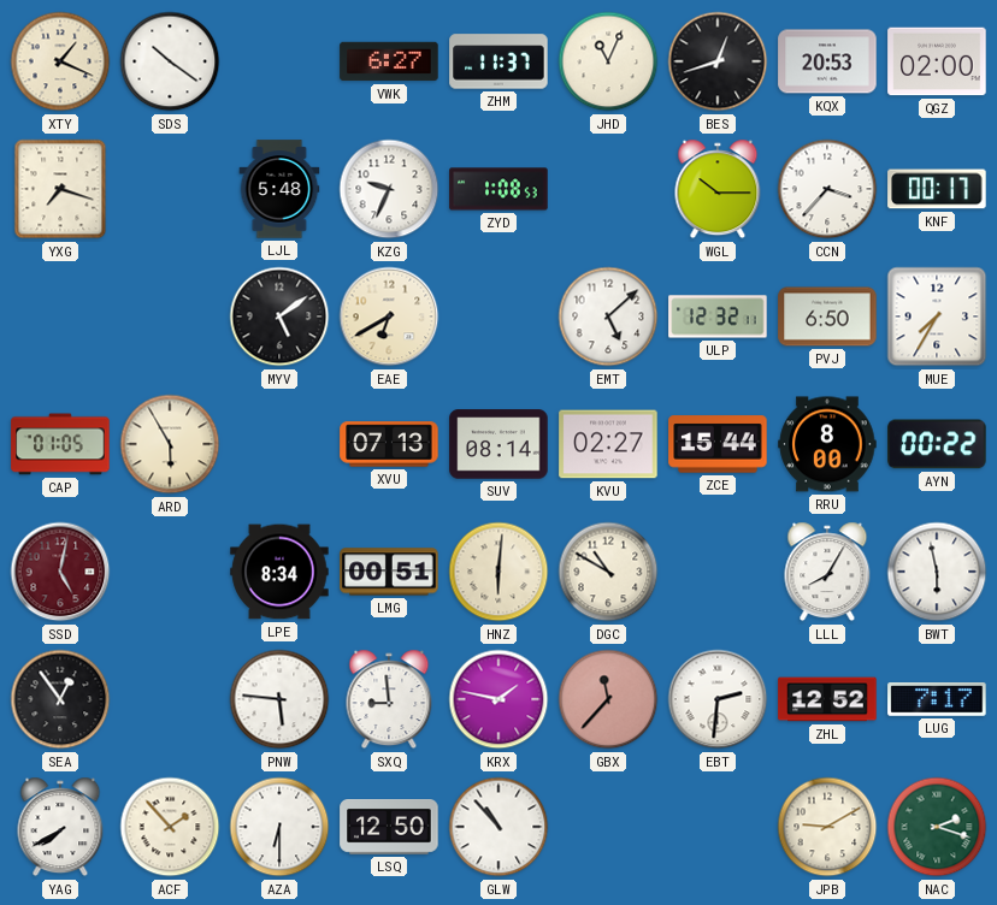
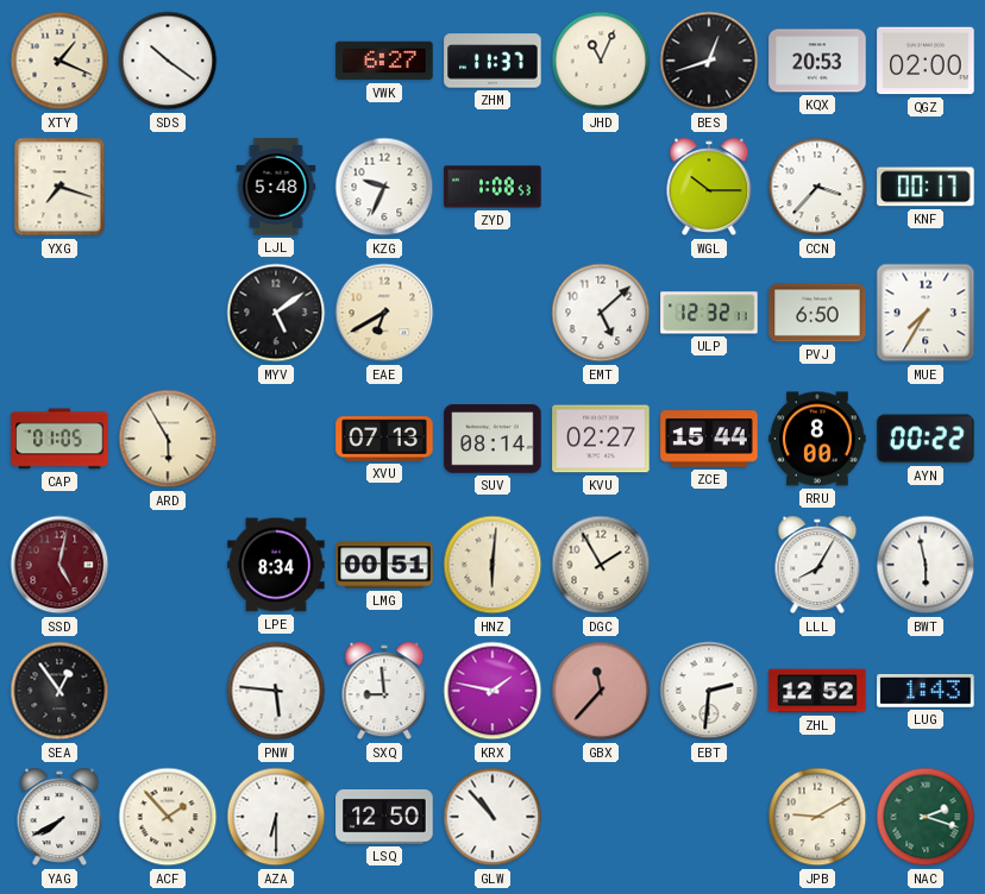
DGC: 10:50 -> 1:55
LUG: 7:17 -> 1:43
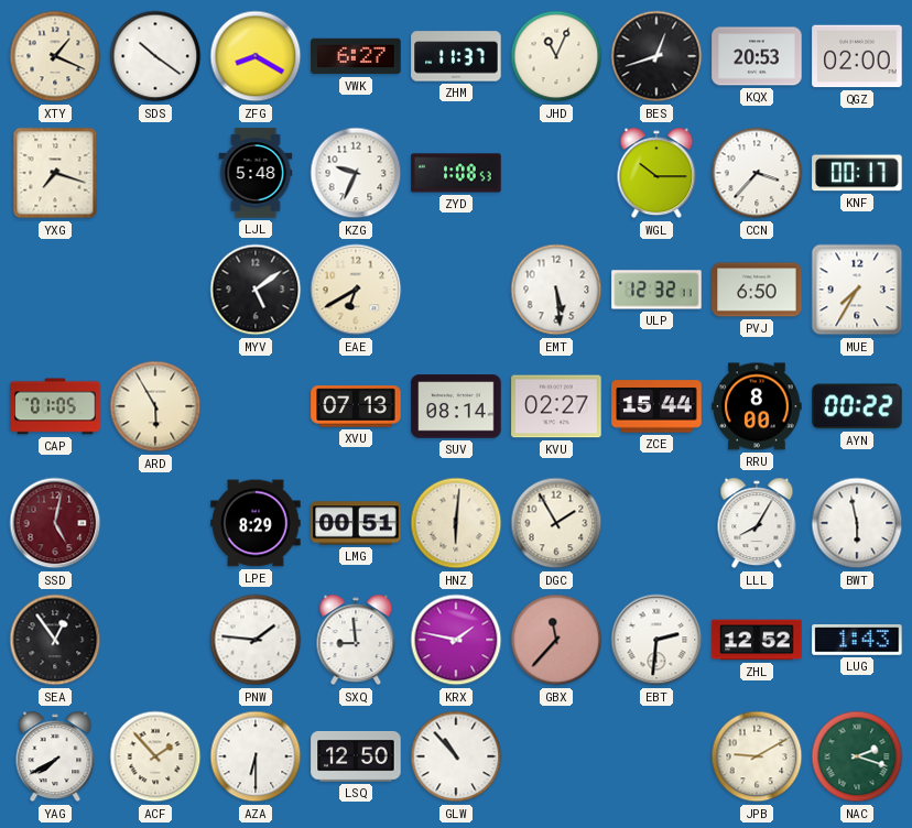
ZFG: none -> 8:20
EMT: 5:08 -> 5:29
LPE: 8:34 -> 8:29
PNW: 5:46 -> 1:46
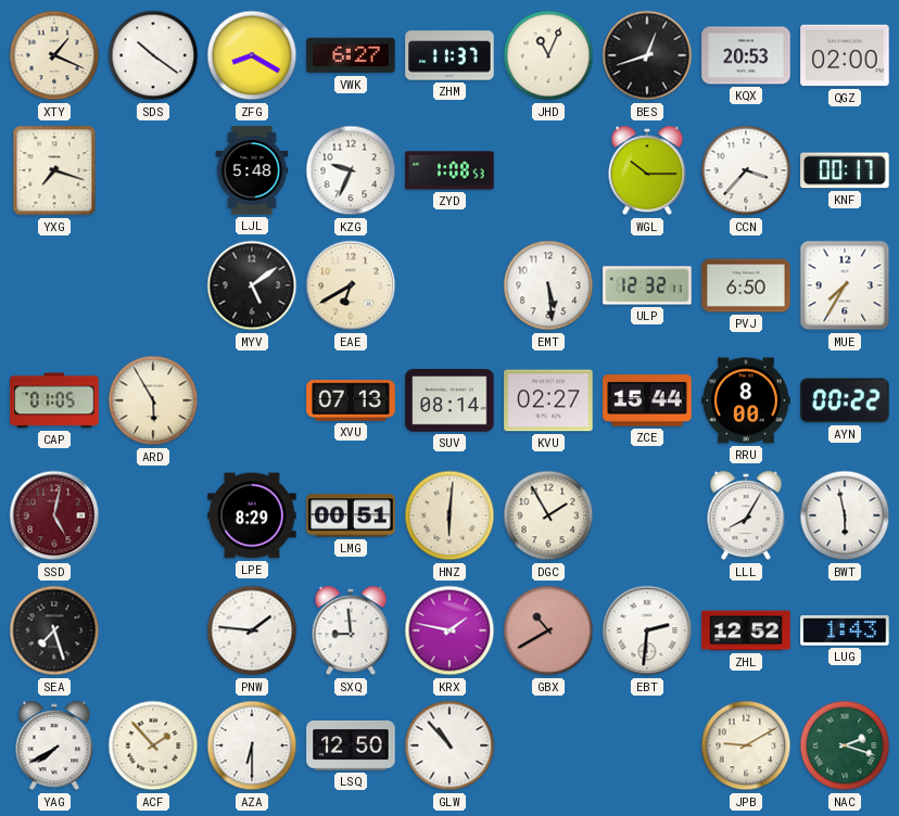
SEA: 12:54 -> 7:27
GBX: 11:37 -> 10:40
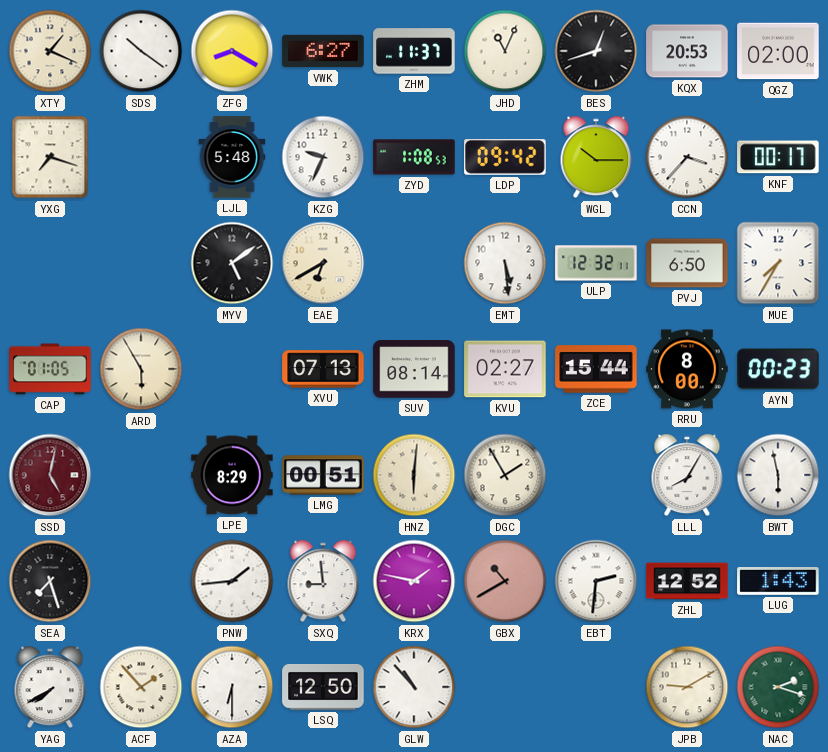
LDP: none -> 09:42
AYN: 00:22 -> 00:23
PNW: 1:46 -> 1:44
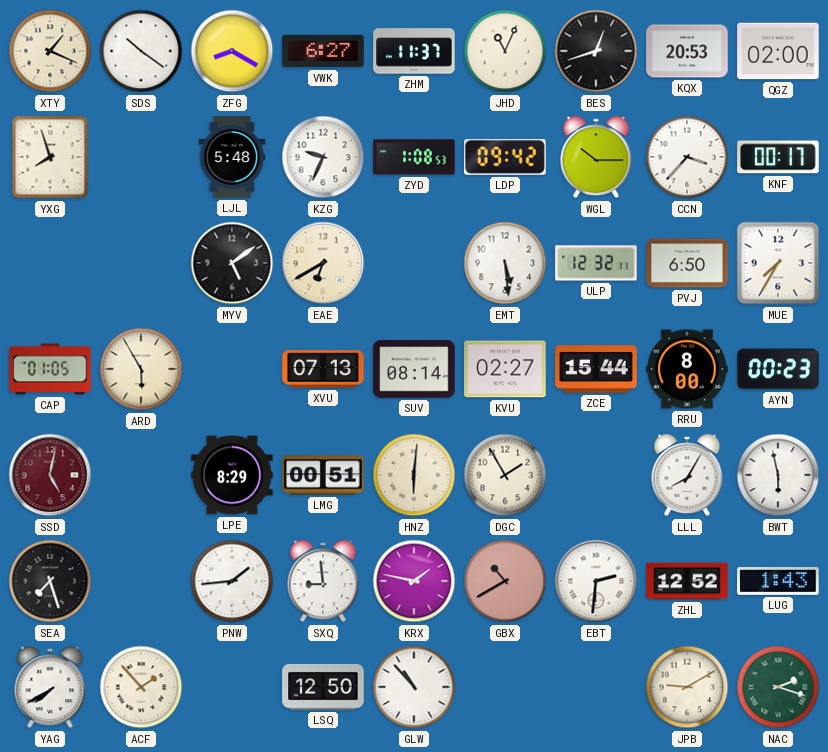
YXG: 7:18 -> 7:57
AZA: 6:30 -> none
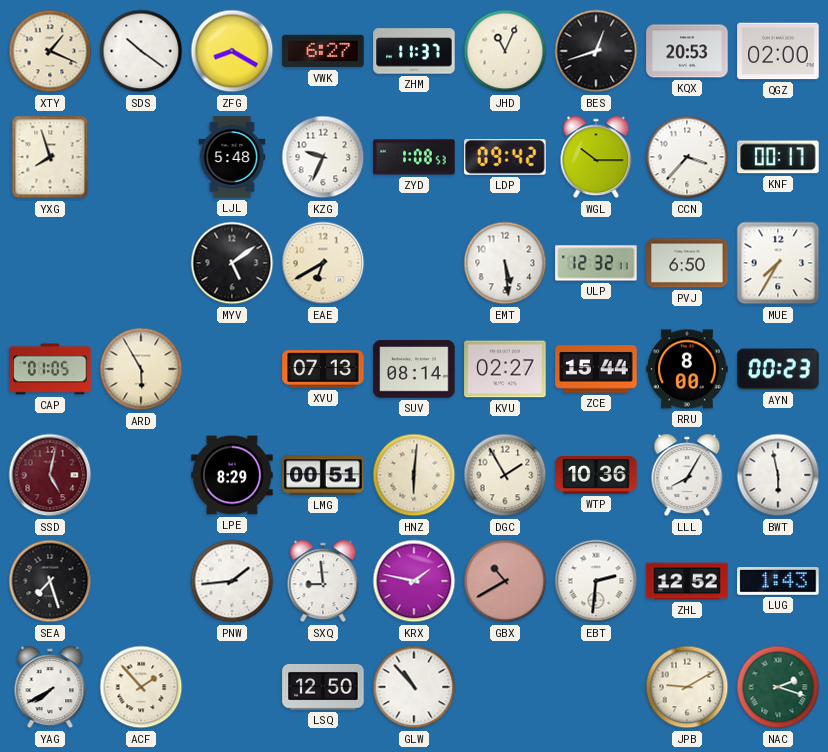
WTP: none -> 10:36
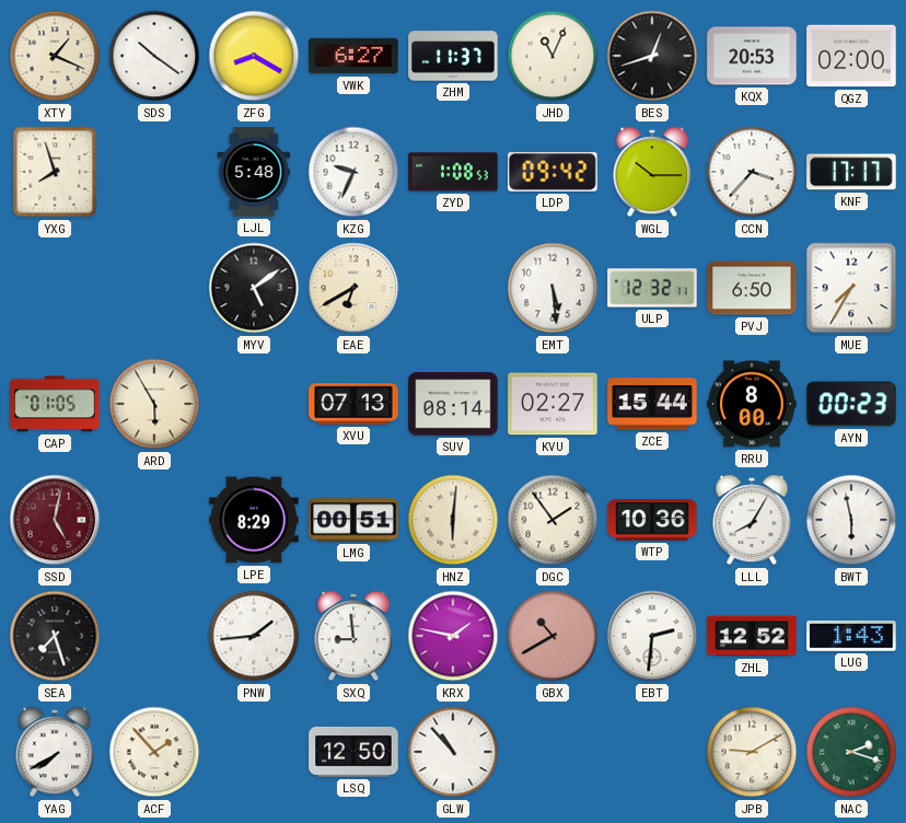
KNF: 00:17 -> 17:17
DGC: 1:55 -> 1:54
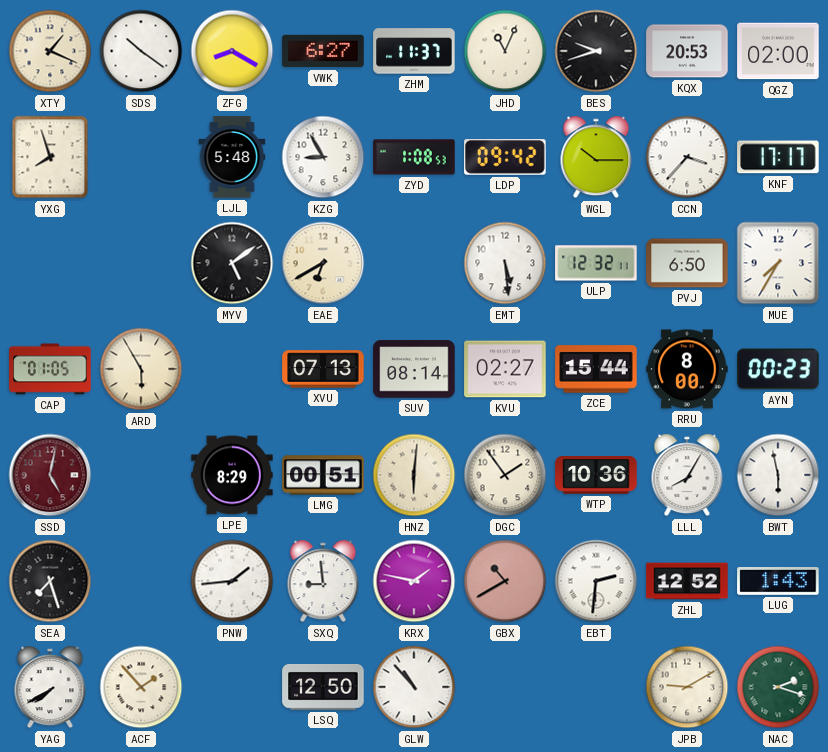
BES: 12:42 -> 9:42
KZG: 9:34 -> 8:55
